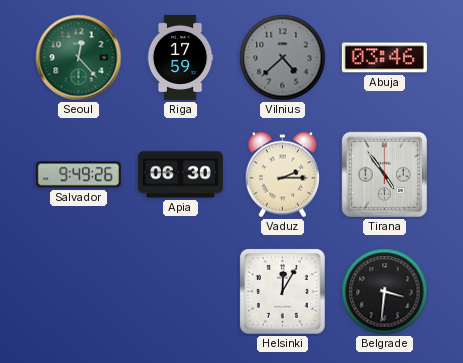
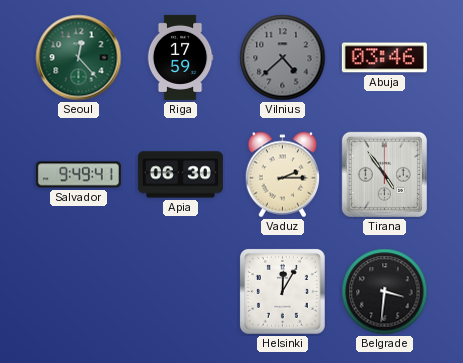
Salvador: 9:49:26 -> 9:49:41
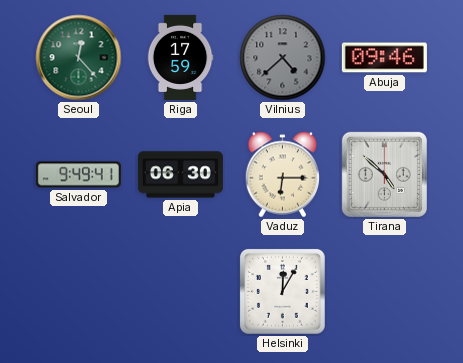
Abuja: 03:46 -> 09:46
Vaduz: 2:15 -> 6:15
Tirana: 4:54 -> 4:52
Belgrade: 3:31 -> none
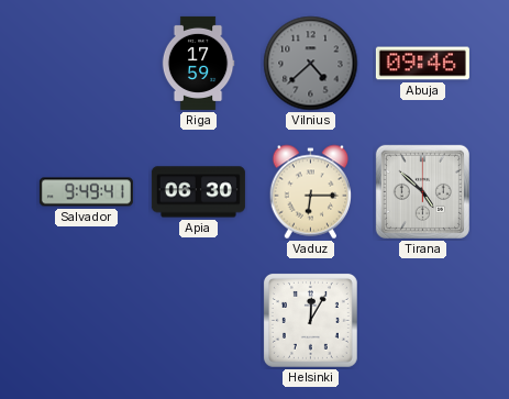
Seoul: 12:23 -> none
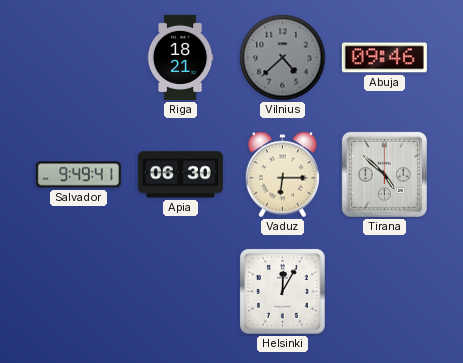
Riga: 17:59 -> 18:21
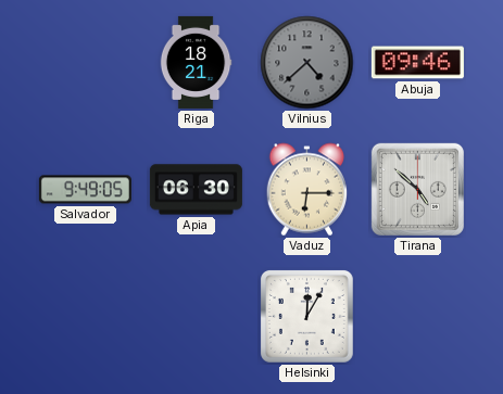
Salvador: 9:49:41 -> 9:49:05
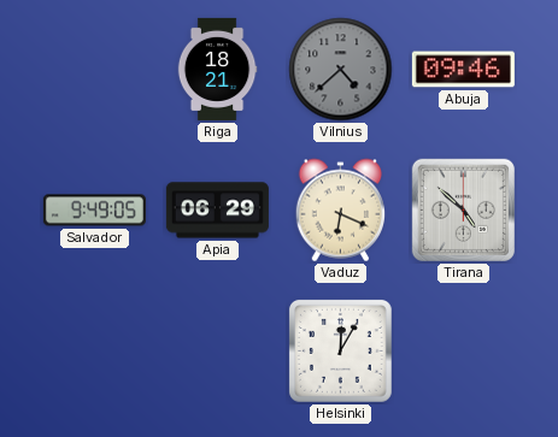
Apia: 06:30 -> 06:29
Vaduz: 6:15 -> 6:19
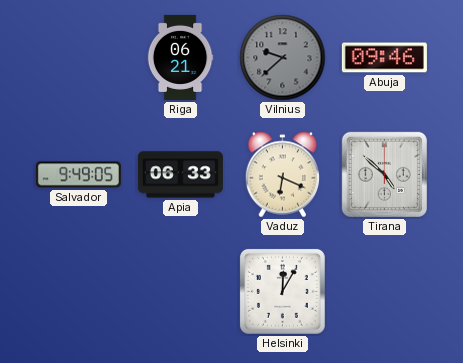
Riga: 18:21 -> 06:21
Vilnius: 4:38 -> 9:38
Apia: 06:29 -> 06:33
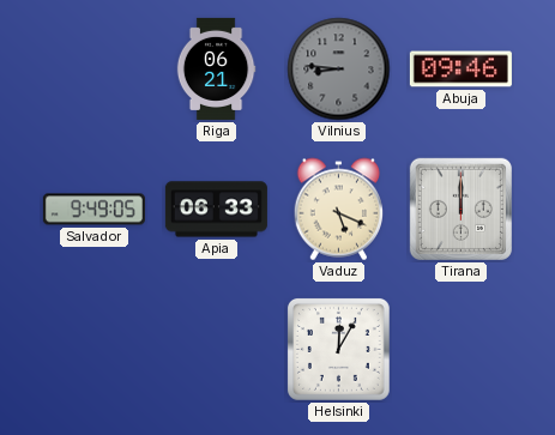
Vilnius: 9:38 -> 8:46
Vaduz: 6:19 -> 5:19
Tirana: 4:52 -> 12:00
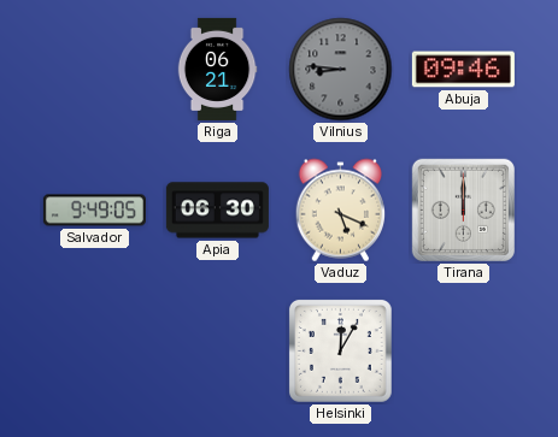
Apia: 06:33 -> 06:30
